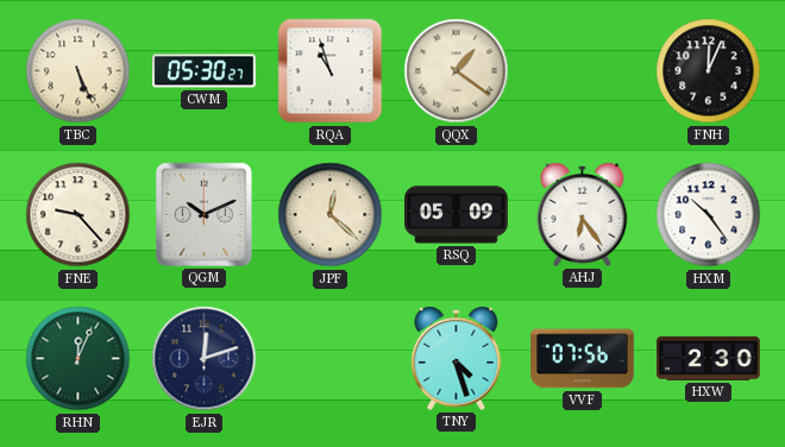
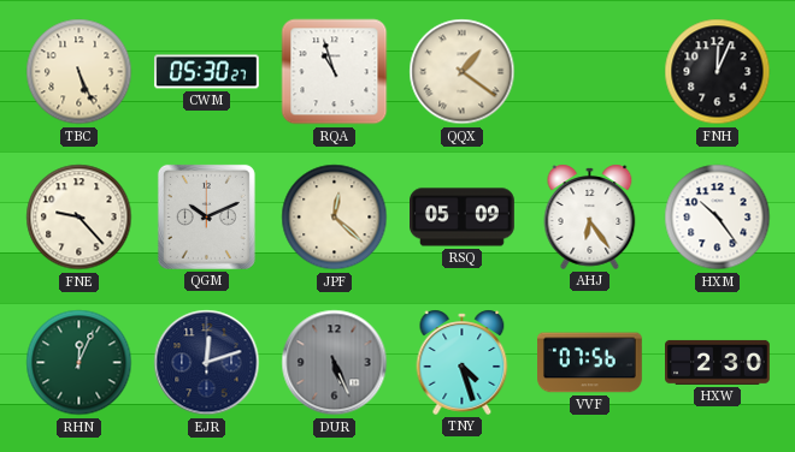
DUR: none -> 5:26
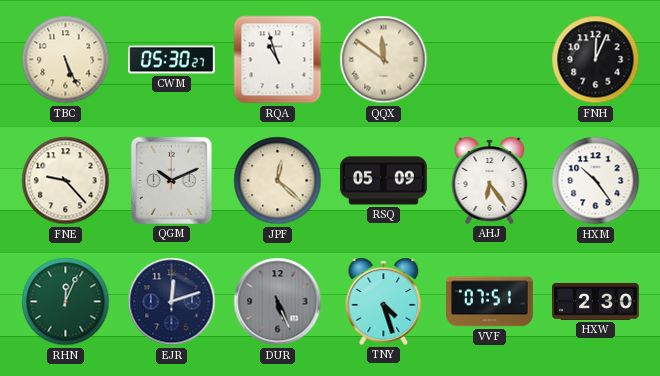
QQX: 1:21 -> 11:51
VVF: 07:56 -> 07:51
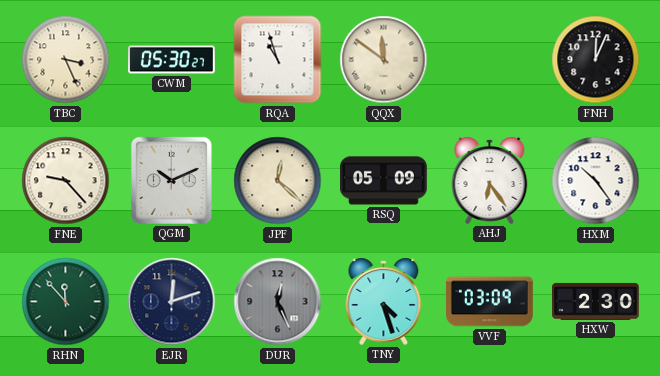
TBC: 5:26 -> 3:26
RHN: 12:04 -> 11:53
DUR: 5:26 -> 12:26
VVF: 07:51 -> 03:09
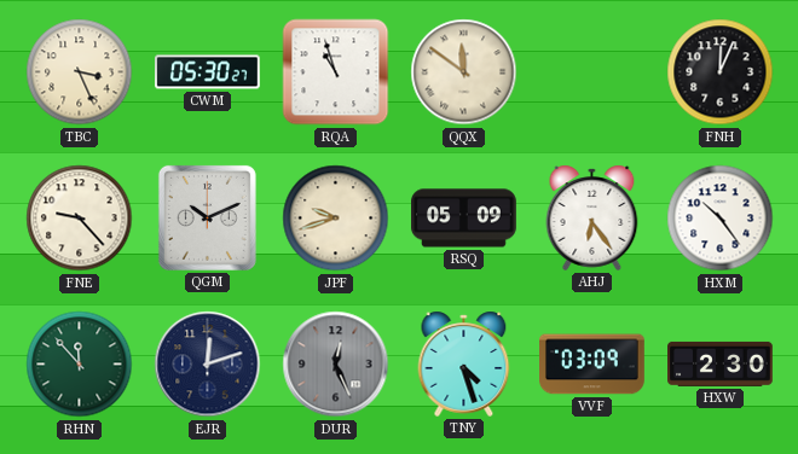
JPF: 12:22 -> 9:42
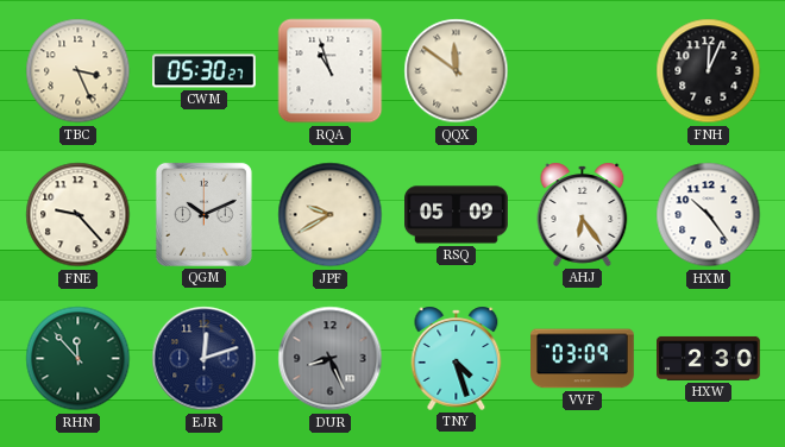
JPF: 9:42 -> 9:40
DUR: 12:26 -> 8:26
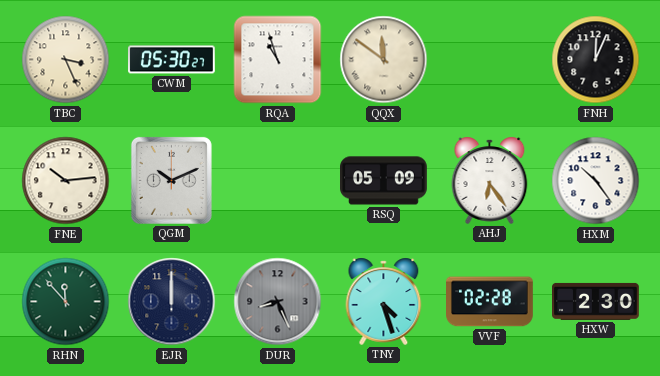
FNE: 9:23 -> 10:14
JPF: 9:40 -> none
EJR: 12:12 -> 12:00
VVF: 03:09 -> 02:28
